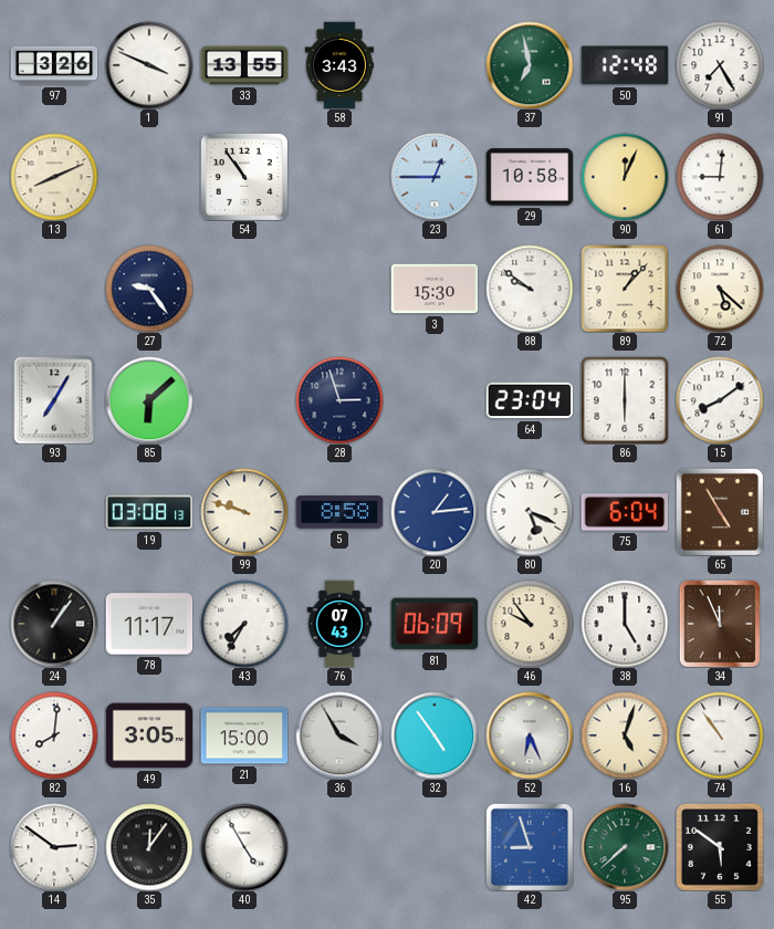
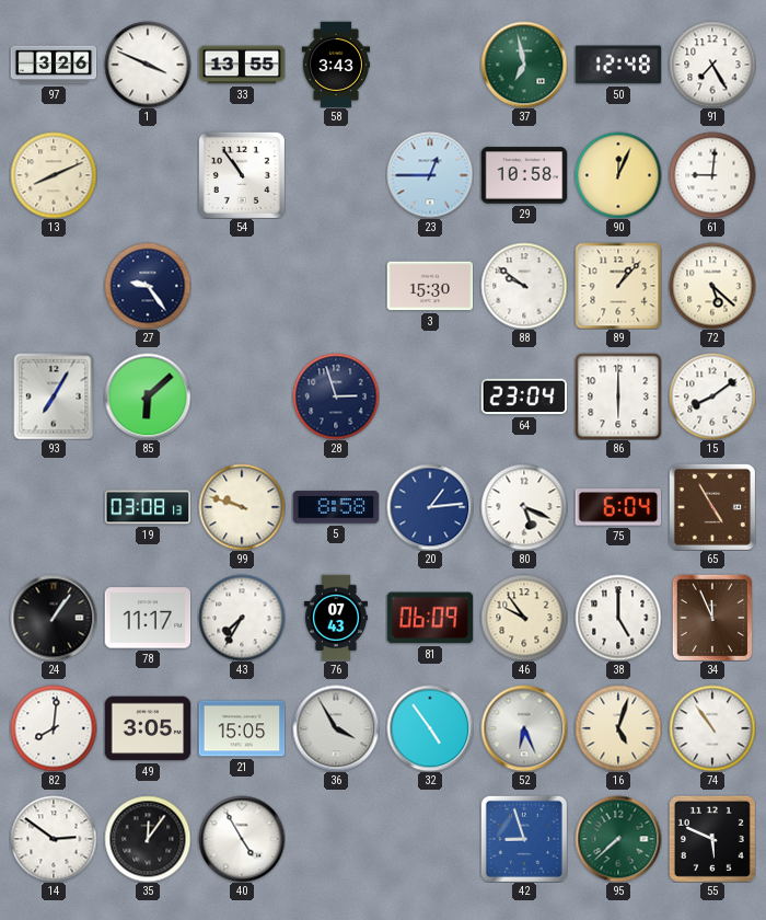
21: 15:00 -> 15:05
55: 5:51 -> 5:49
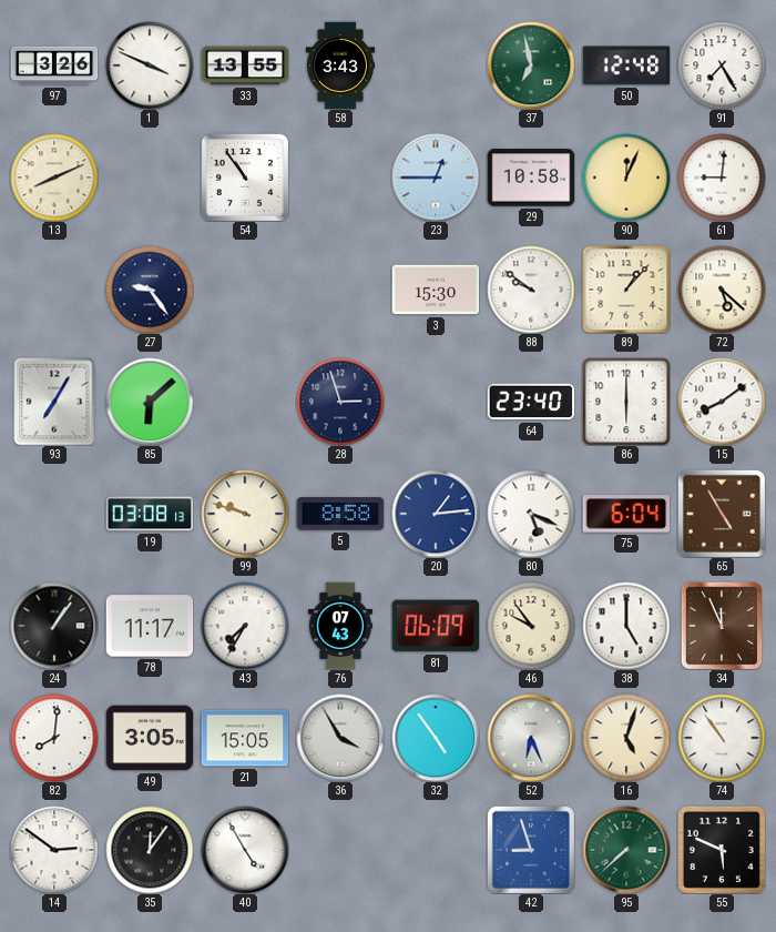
64: 23:04 -> 23:40
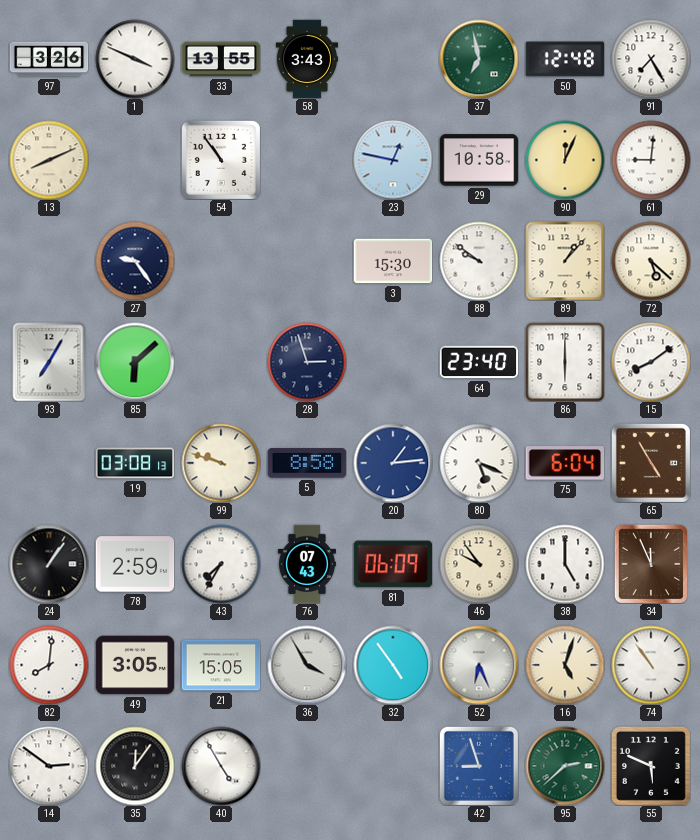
23: 12:45 -> 12:47
78: 11:17 -> 2:59
95: 7:38 -> 2:38
